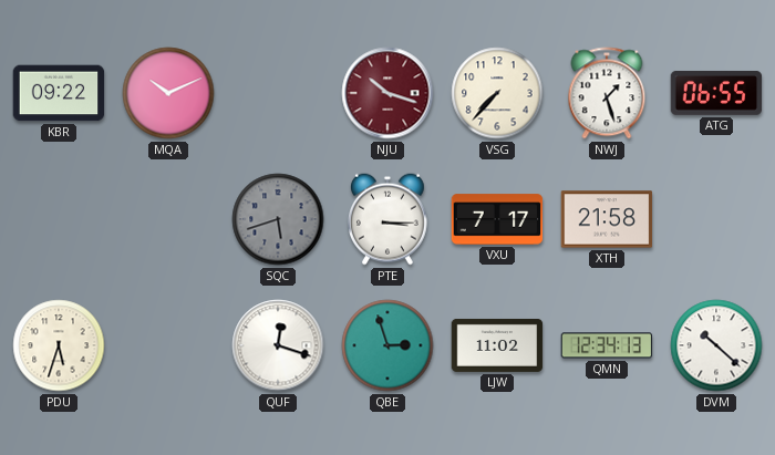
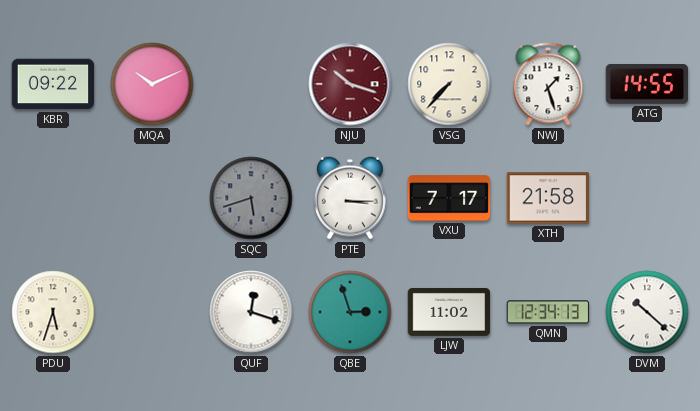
ATG: 06:55 -> 14:55
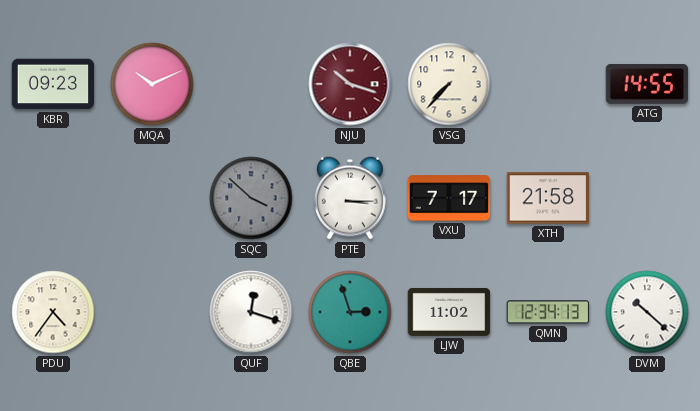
KBR: 09:22 -> 09:23
NWJ: 1:27 -> none
SQC: 5:42 -> 3:52
PDU: 5:33 -> 4:36
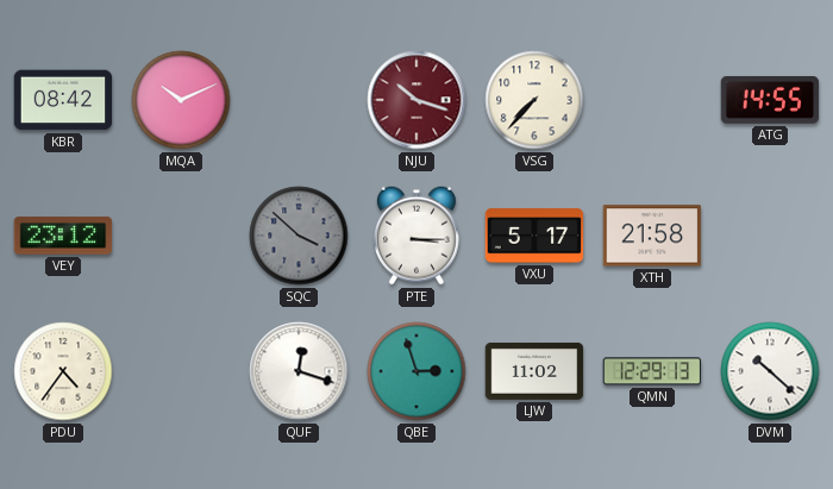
KBR: 09:23 -> 08:42
VEY: none -> 23:12
VXU: 7:17 -> 5:17
QMN: 12:34 -> 12:29
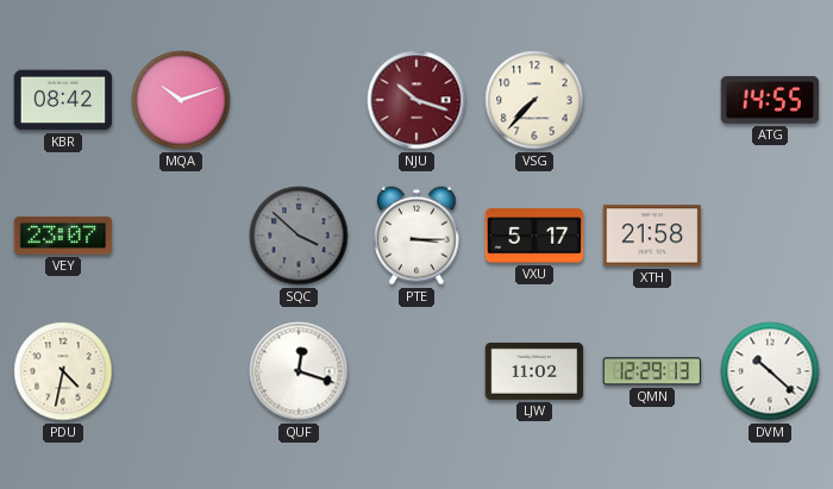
MQA: 10:11 -> 10:12
VEY: 23:12 -> 23:07
PDU: 4:36 -> 4:32
QBE: 2:57 -> none
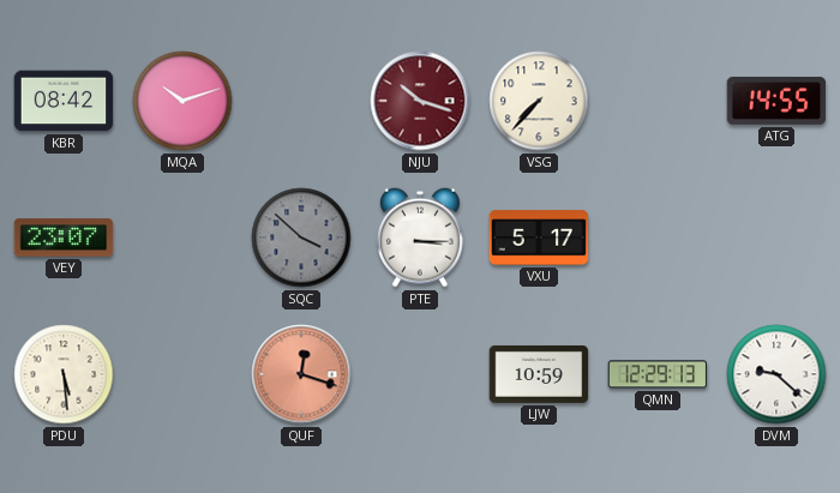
XTH: 21:58 -> none
PDU: 4:32 -> 5:29
QUF dial: white -> salmon
LJW: 11:02 -> 10:59
DVM: 10:22 -> 9:22
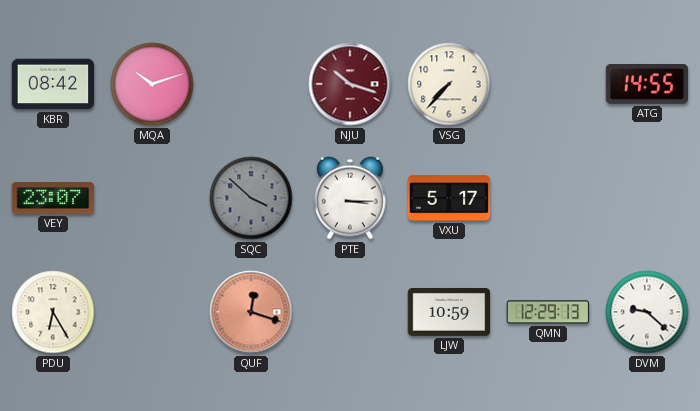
PDU: 5:29 -> 6:25
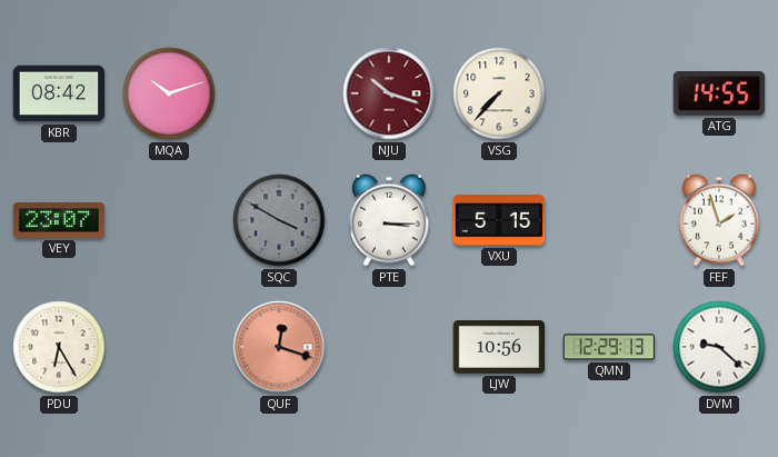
SQC: 3:52 -> 3:50
VXU: 5:17 -> 5:15
FEF: none -> 1:57
LJW: 10:59 -> 10:56
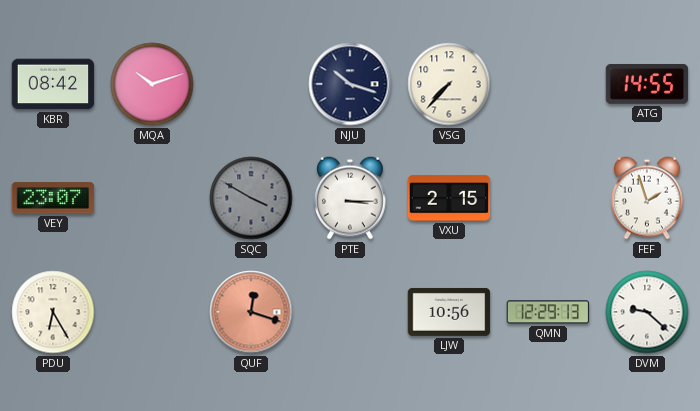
NJU dial: burgundy -> navy
VXU: 5:15 -> 2:15
